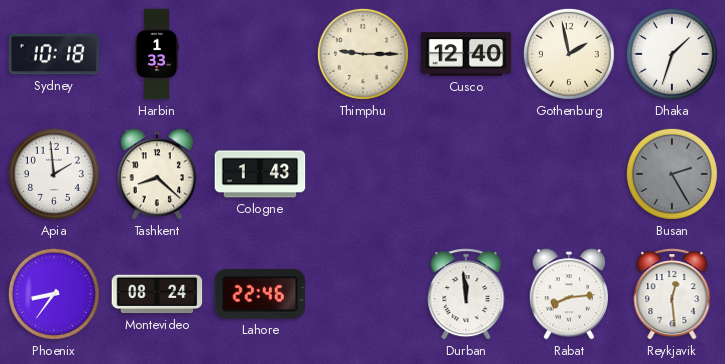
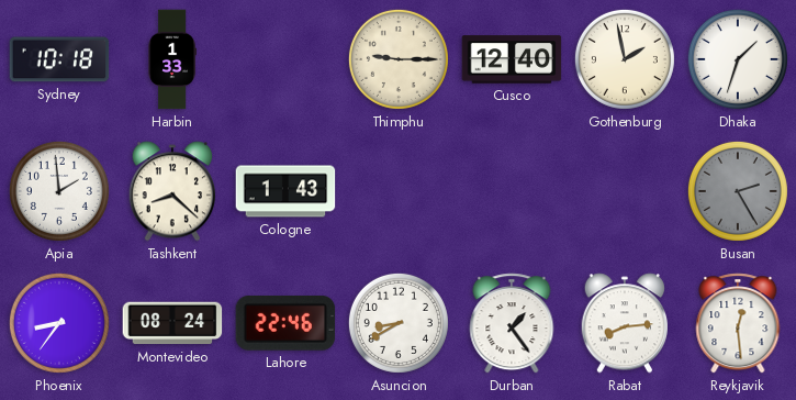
Asuncion: none -> 8:40
Durban: 11:59 -> 1:24
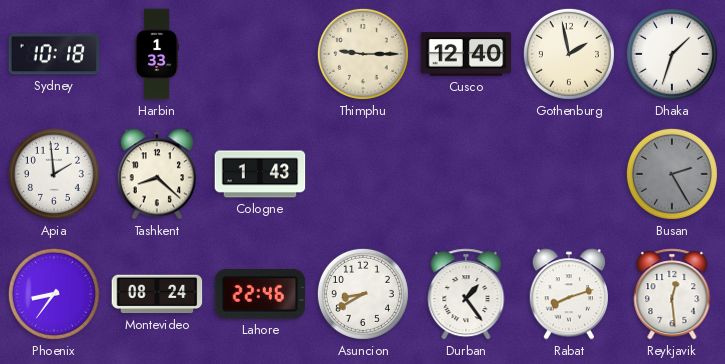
Rabat: 8:14 -> 8:12
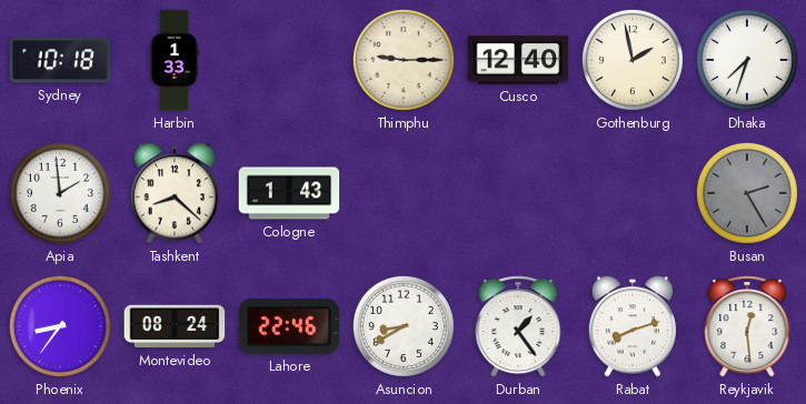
Dhaka: 1:33 -> 7:33
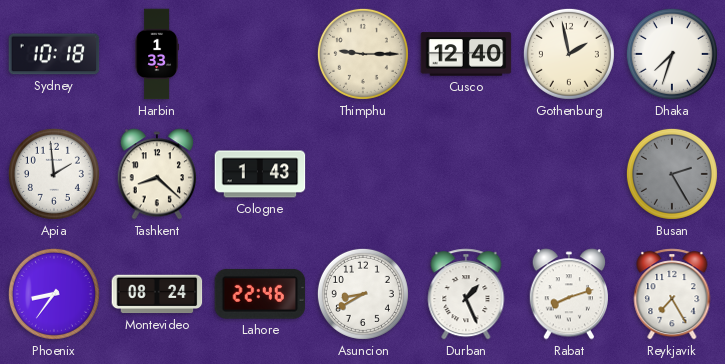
Durban: 1:24 -> 1:26
Reykjavik: 12:29 -> 7:25
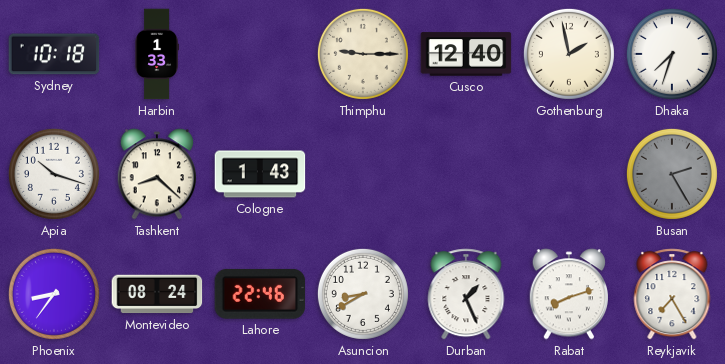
Apia: 1:59 -> 10:18
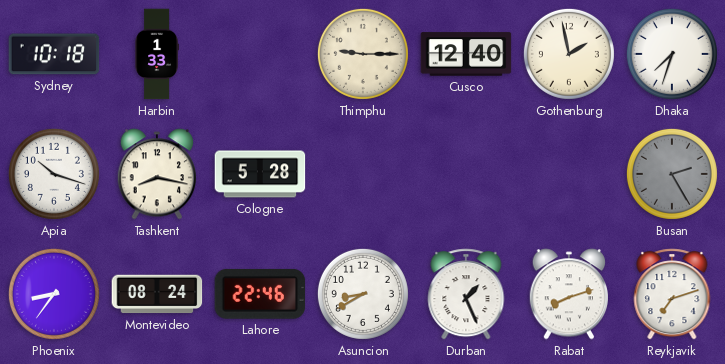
Tashkent: 8:22 -> 8:17
Cologne: 1:43 -> 5:28
Reykjavik: 7:25 -> 7:12
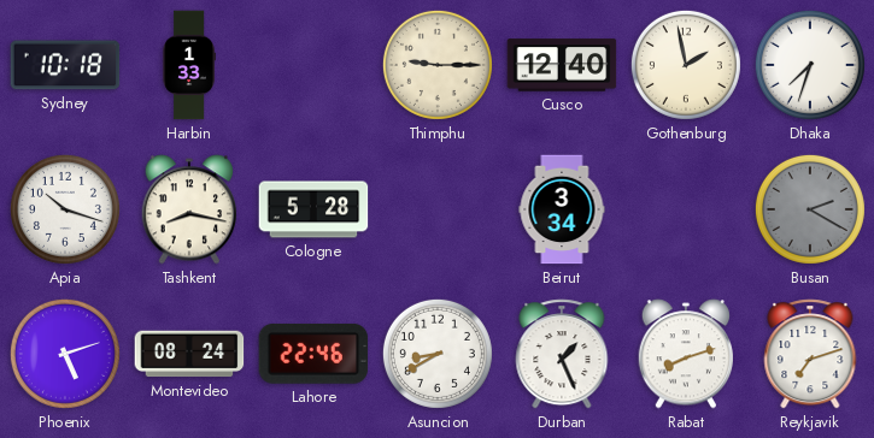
Beirut: none -> 3:34
Busan: 2:25 -> 2:20
Phoenix: 8:36 -> 5:12
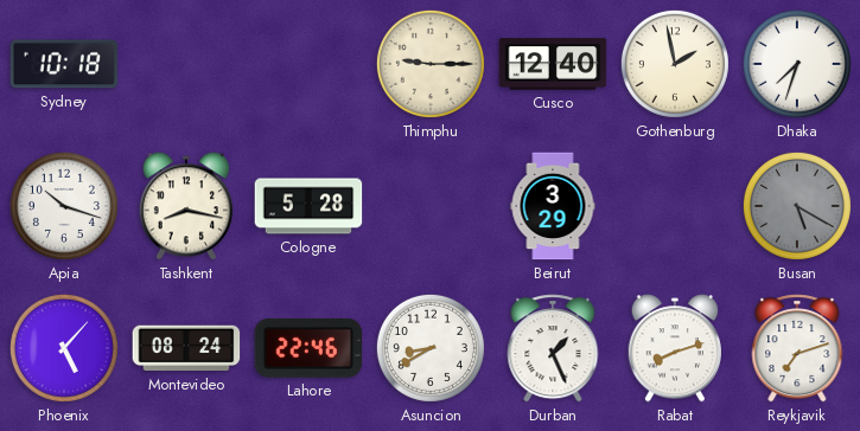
Harbin: 1:33 -> none
Beirut: 3:34 -> 3:29
Busan: 2:20 -> 5:20
Phoenix: 5:12 -> 5:07
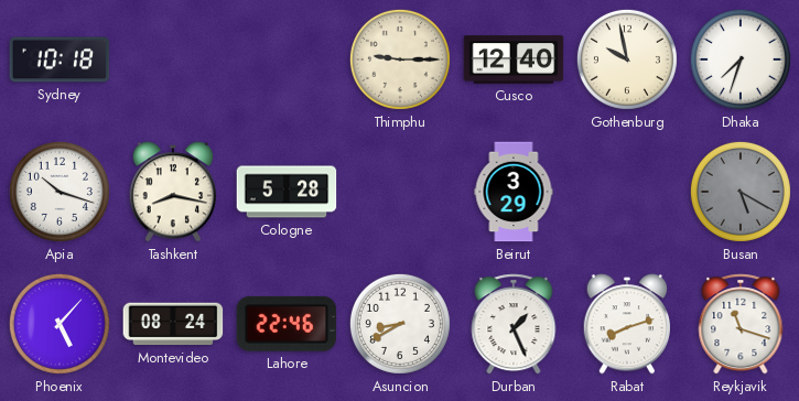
Gothenburg: 1:58 -> 9:58
Reykjavik: 7:12 -> 11:18
